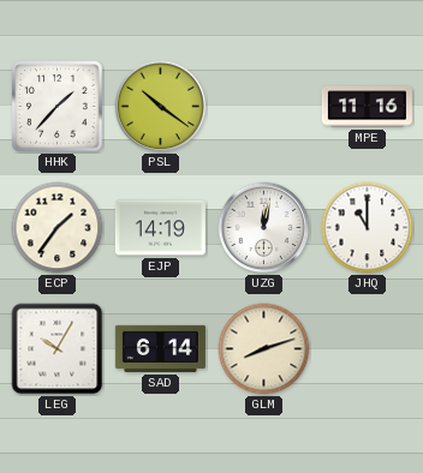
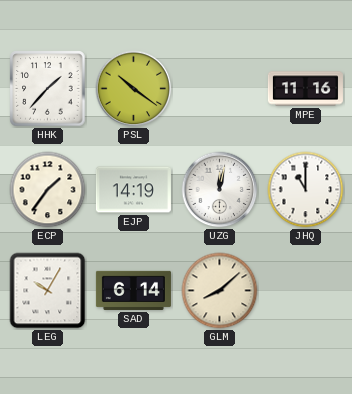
GLM: 8:12 -> 8:08
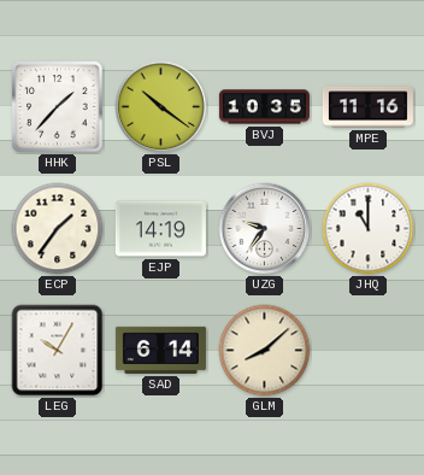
BVJ: none -> 10:35
UZG: 12:02 -> 9:36
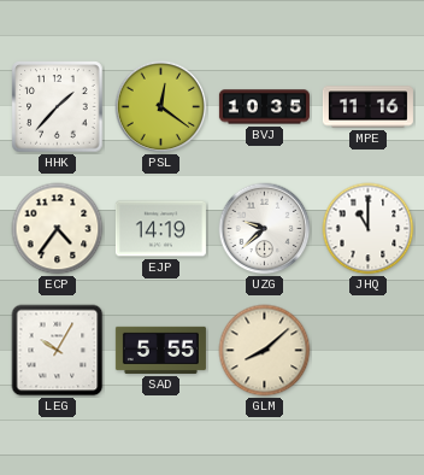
PSL: 10:21 -> 12:21
ECP: 1:36 -> 4:36
UZG: 9:36 -> 9:38
SAD: 6:14 -> 5:55
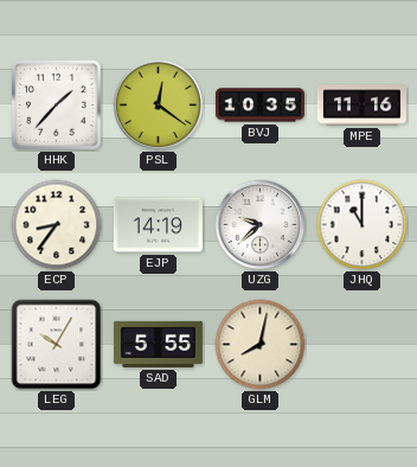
ECP: 4:36 -> 8:36
GLM: 8:08 -> 8:02
